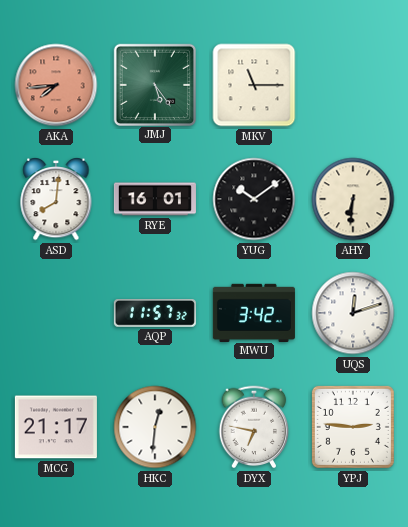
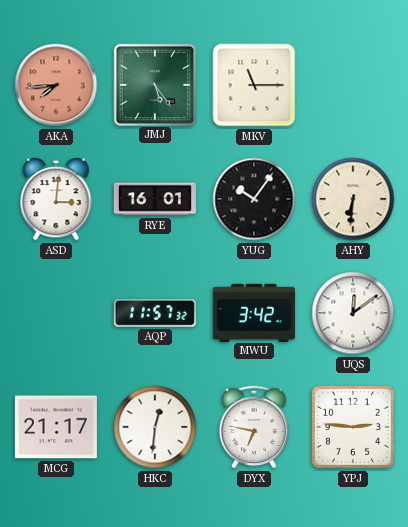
ASD: 8:01 -> 3:01
YUG: 10:09 -> 10:06
UQS: 12:12 -> 12:09
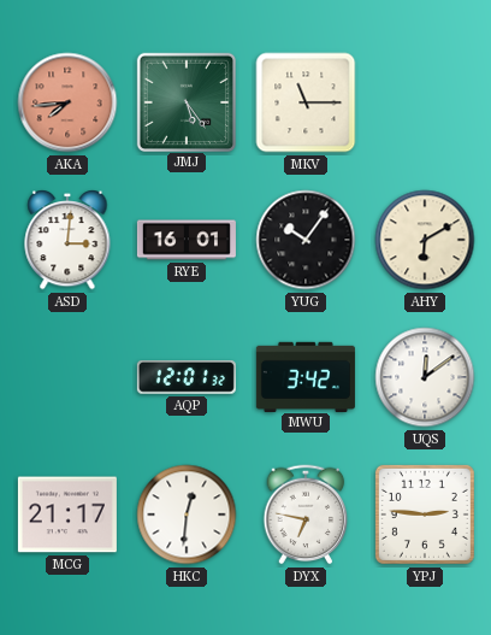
AHY: 6:31 -> 6:10
AQP: 11:57 -> 12:01
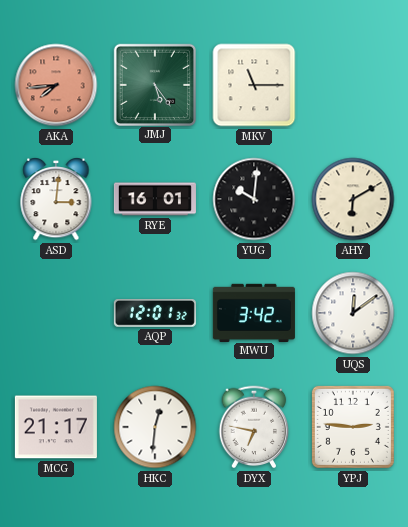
YUG: 10:06 -> 10:01
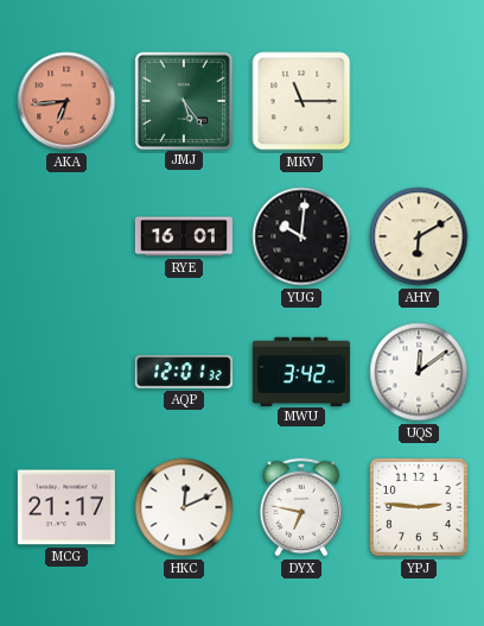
AKA: 7:44 -> 6:44
ASD: 3:01 -> none
HKC: 12:31 -> 12:11
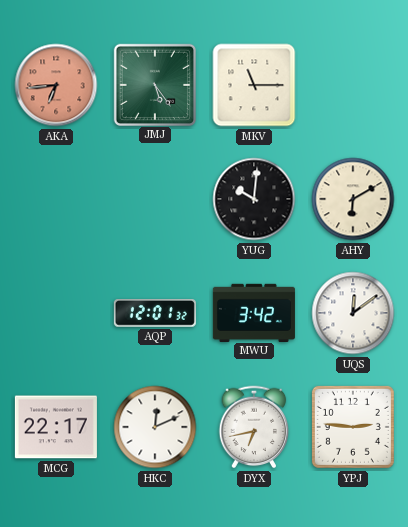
RYE: 16:01 -> none
MCG: 21:17 -> 22:17
DYX: 6:47 -> 6:43
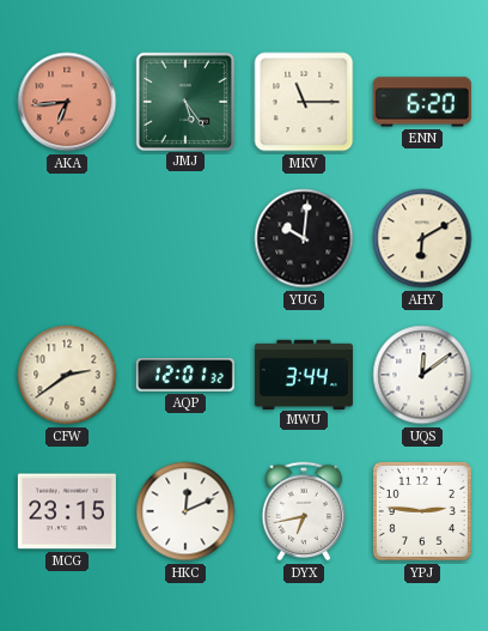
ENN: none -> 6:20
CFW: none -> 2:39
MWU: 3:42 -> 3:44
MCG: 22:17 -> 23:15
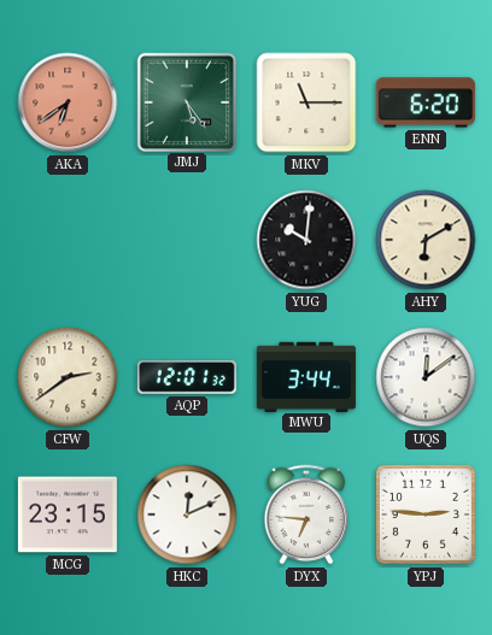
AKA: 6:44 -> 6:39
DYX: 6:43 -> 6:46
